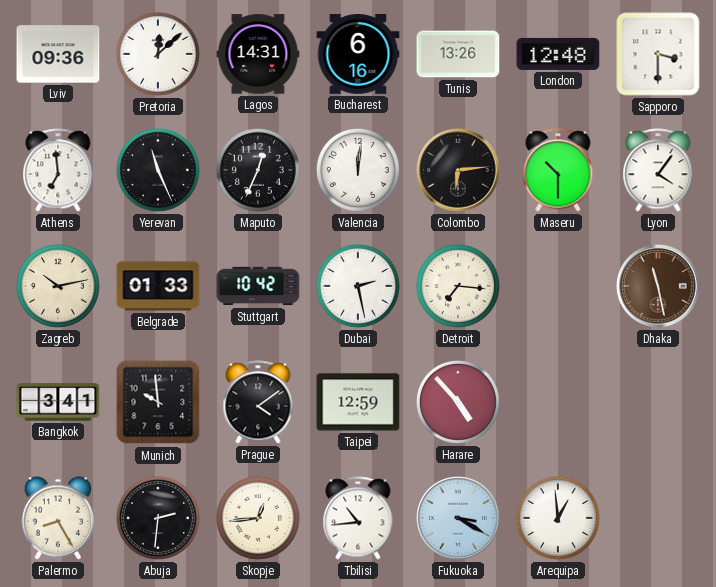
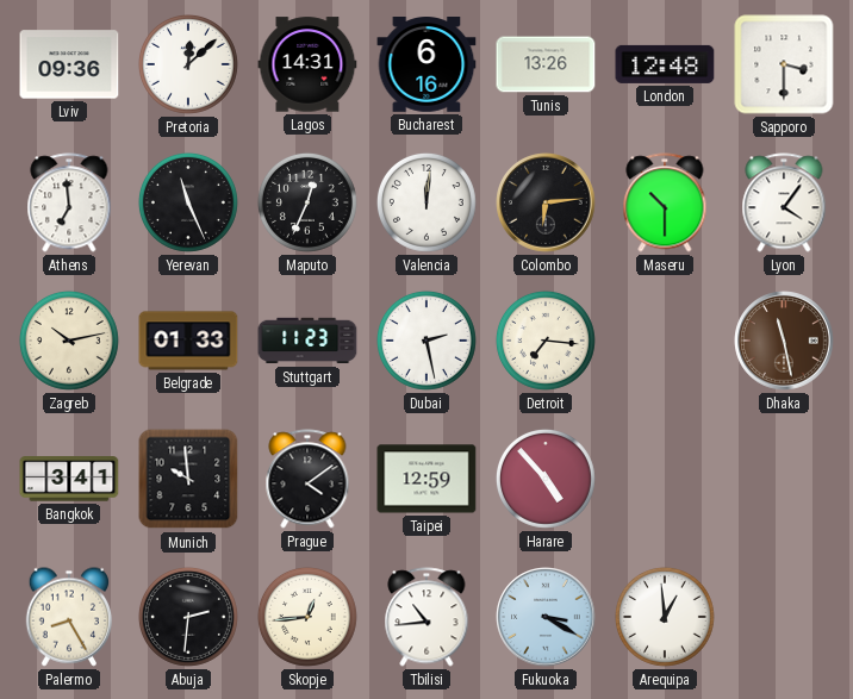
Stuttgart: 10:42 -> 11:23
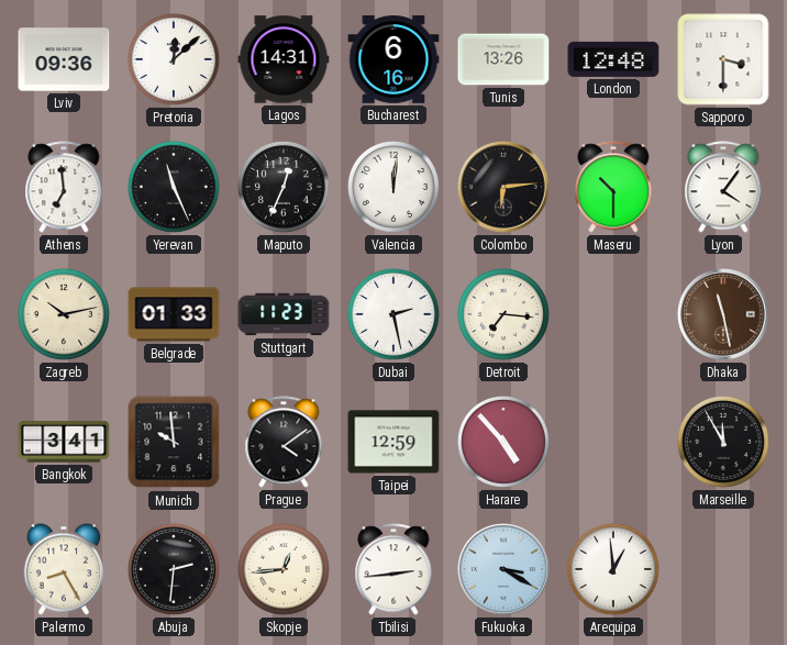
Marseille: none -> 11:55
Tbilisi: 10:44 -> 2:44
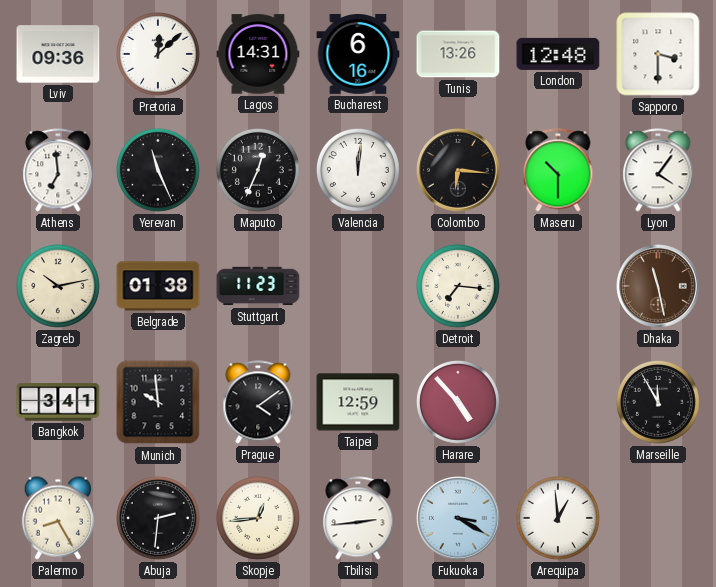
Colombo: 6:14 -> 6:16
Belgrade: 01:33 -> 01:38
Dubai: 2:28 -> none
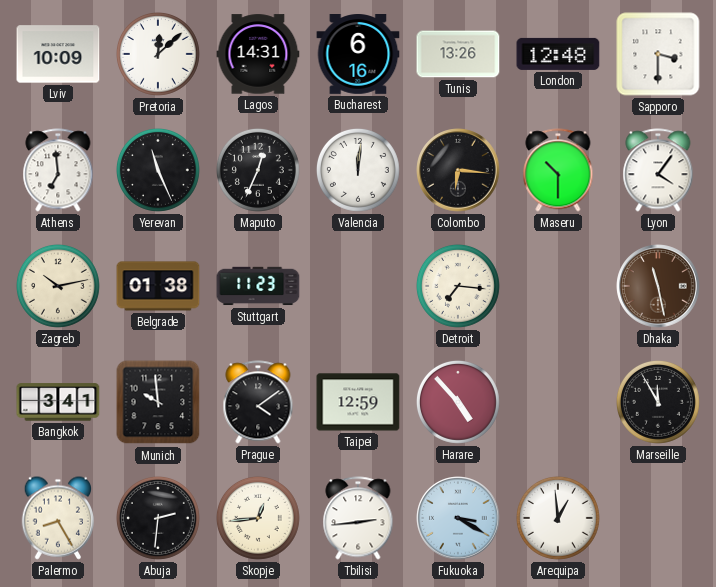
Lviv: 09:36 -> 10:09
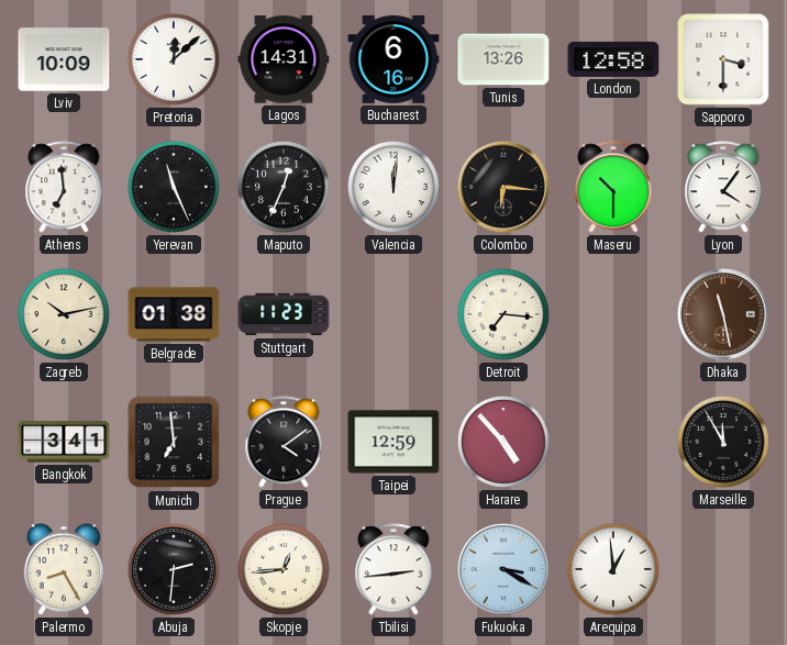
London: 12:48 -> 12:58
Munich: 9:59 -> 6:59
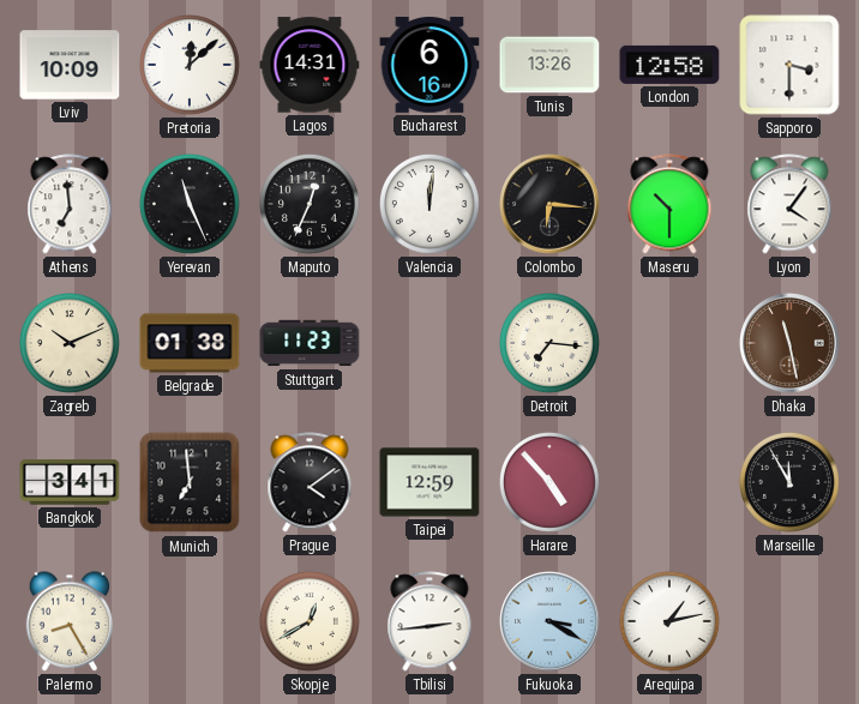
Zagreb: 10:13 -> 10:11
Abuja: 2:31 -> none
Skopje: 12:44 -> 12:40
Arequipa: 12:59 -> 1:13
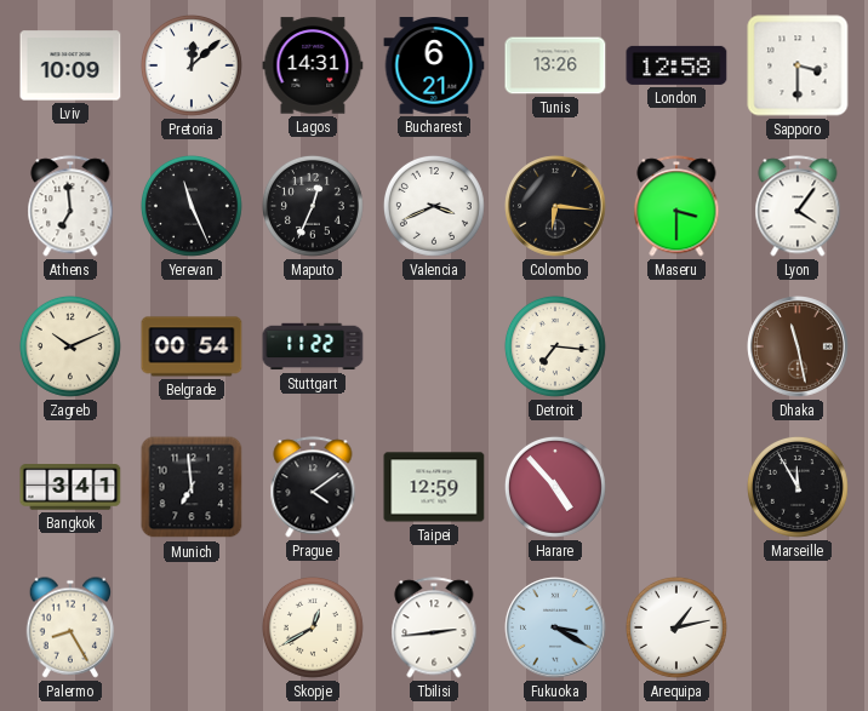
Bucharest: 6:16 -> 6:21
Valencia: 12:01 -> 3:41
Maseru: 10:30 -> 3:30
Belgrade: 01:38 -> 00:54
Stuttgart: 11:23 -> 11:22
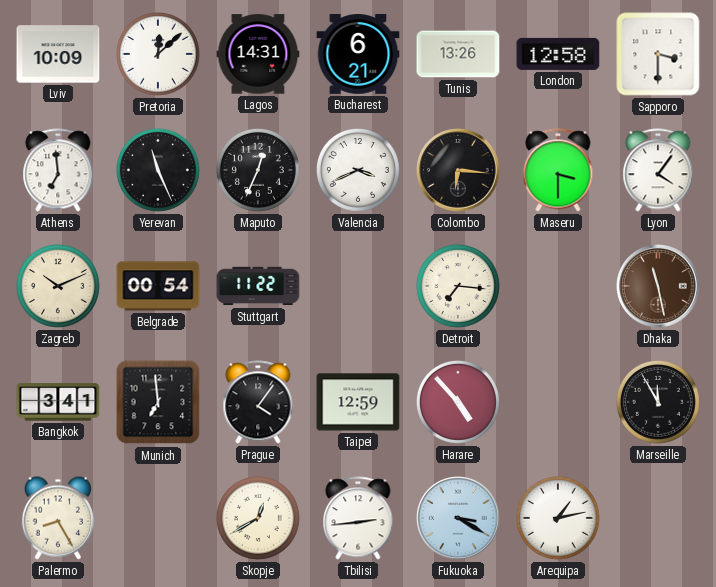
Prague: 4:09 -> 4:06
